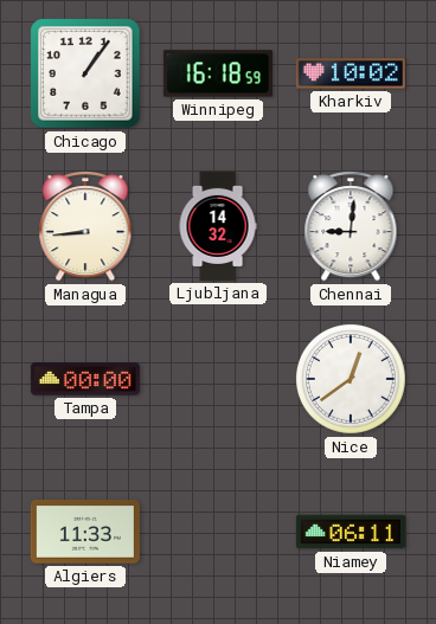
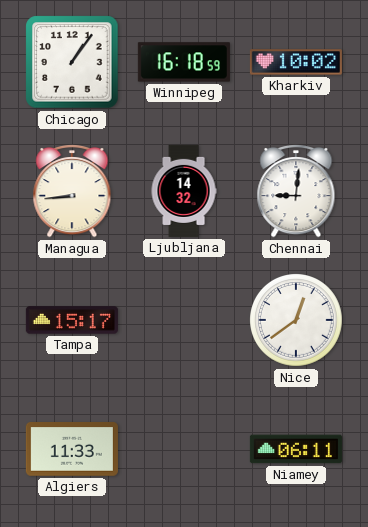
Tampa: 00:00 -> 15:17
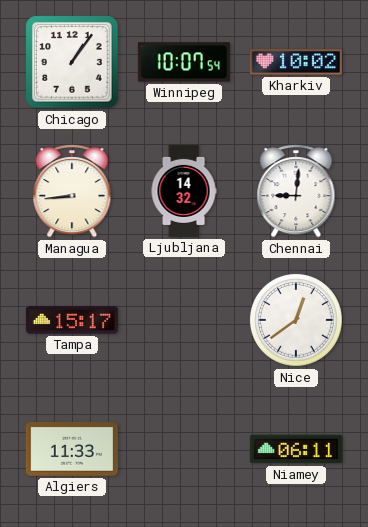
Winnipeg: 16:18 -> 10:07
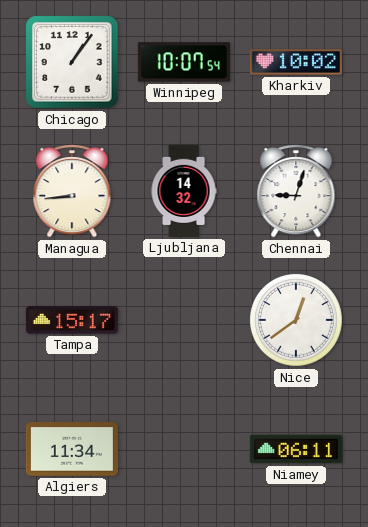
Chennai: 9:01 -> 9:03
Algiers: 11:33 -> 11:34
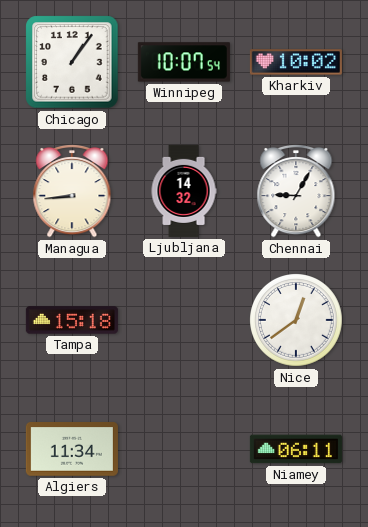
Chennai: 9:03 -> 9:05
Tampa: 15:17 -> 15:18
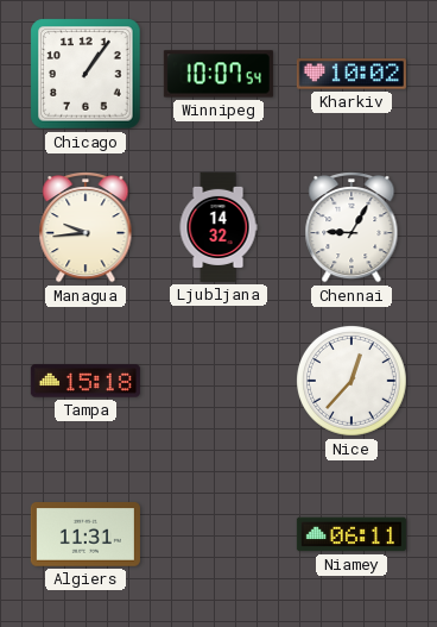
Managua: 8:44 -> 9:44
Nice: 12:39 -> 12:37
Algiers: 11:34 -> 11:31
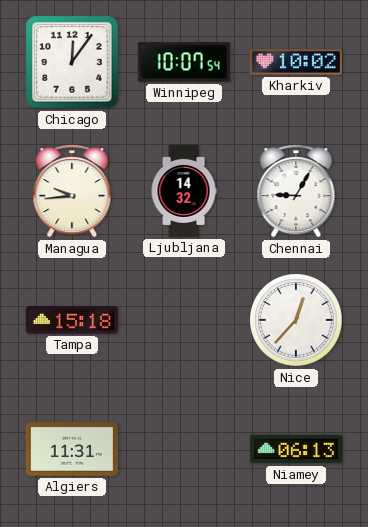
Chicago: 1:06 -> 12:06
Niamey: 06:11 -> 06:13
